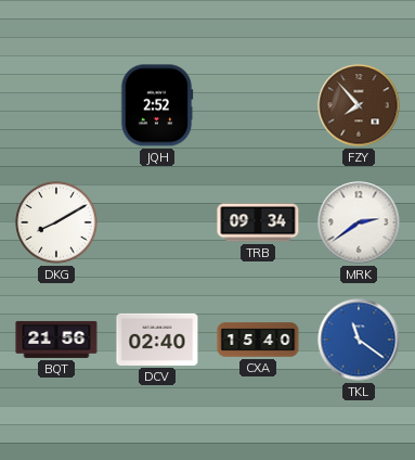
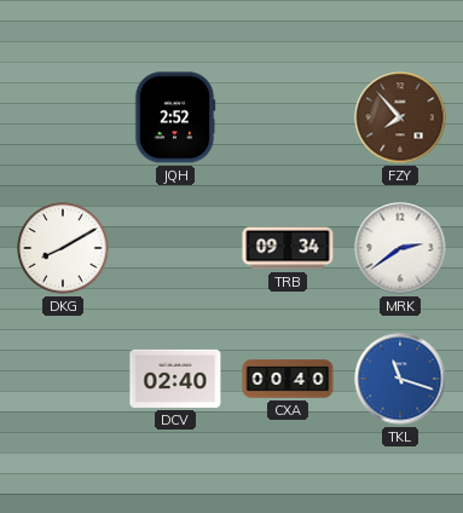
BQT: 21:56 -> none
CXA: 15:40 -> 00:40
TKL: 11:21 -> 11:18
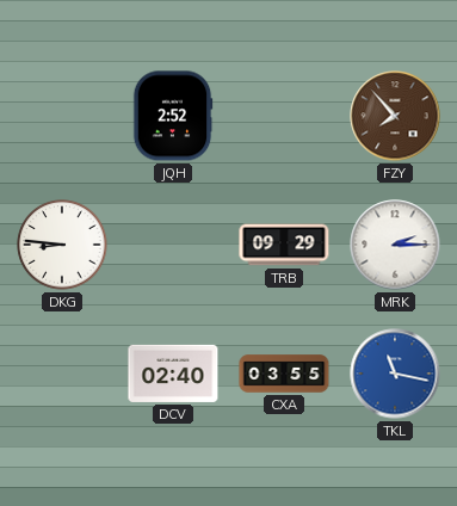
DKG: 8:10 -> 8:46
TRB: 09:34 -> 09:29
MRK: 2:39 -> 2:15
CXA: 00:40 -> 03:55
TKL: 11:18 -> 11:17
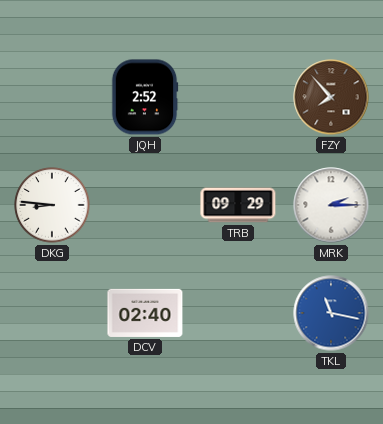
CXA: 03:55 -> none
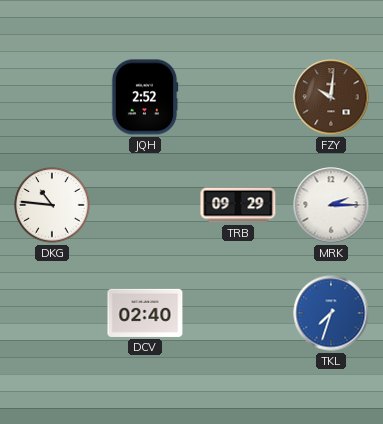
FZY: 7:53 -> 10:01
DKG: 8:46 -> 10:46
TKL: 11:17 -> 7:33
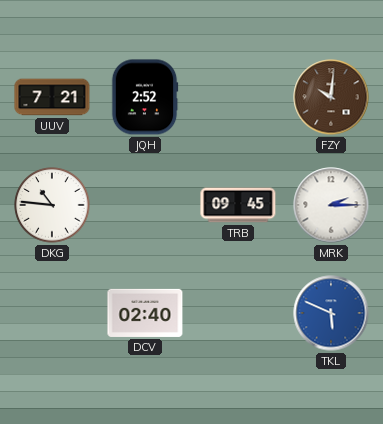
UUV: none -> 7:21
TRB: 09:29 -> 09:45
TKL: 7:33 -> 5:49
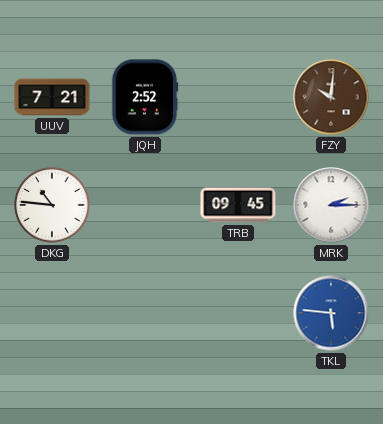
DCV: 02:40 -> none
TKL: 5:49 -> 5:46
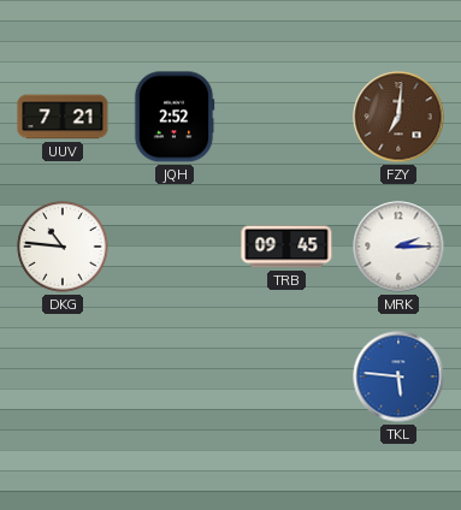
FZY: 10:01 -> 7:01
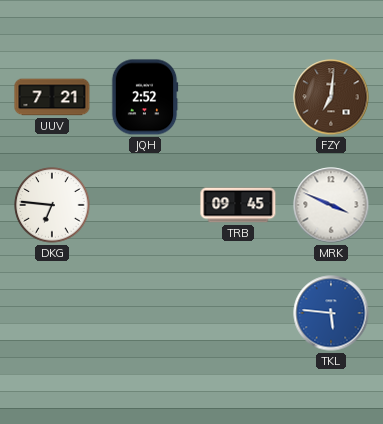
DKG: 10:46 -> 6:46
MRK: 2:15 -> 3:49
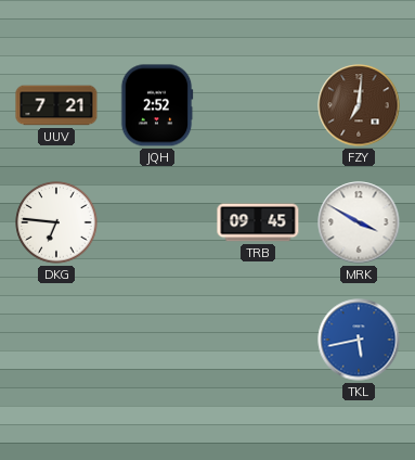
MRK: 3:49 -> 3:50
TKL: 5:46 -> 5:43
